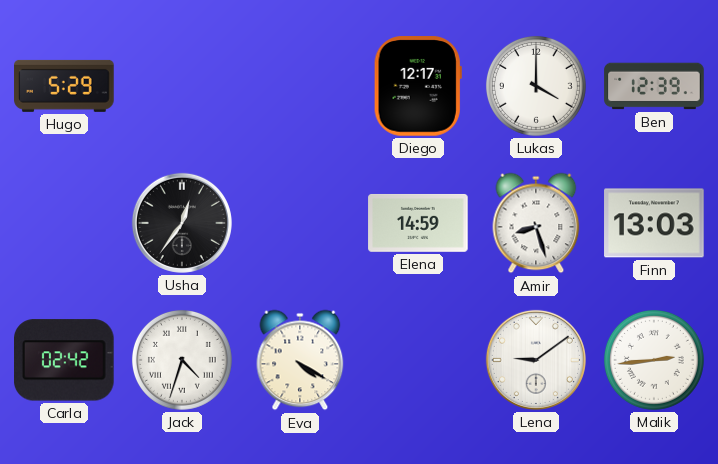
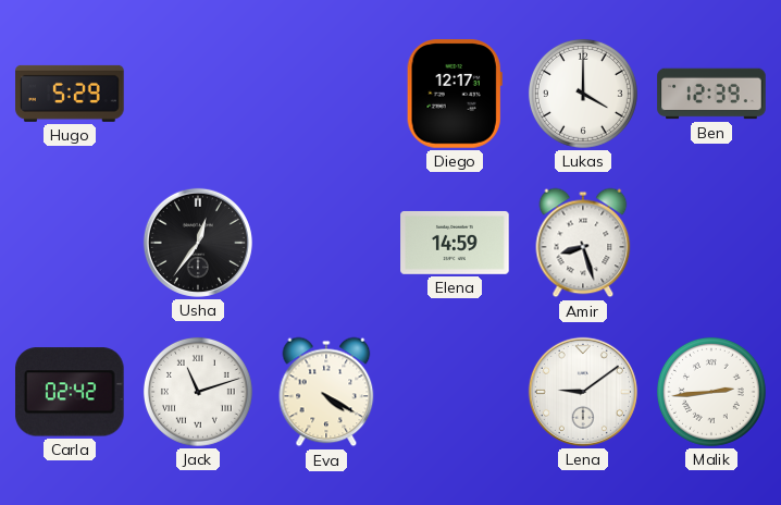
Finn: 13:03 -> none
Jack: 4:33 -> 11:12
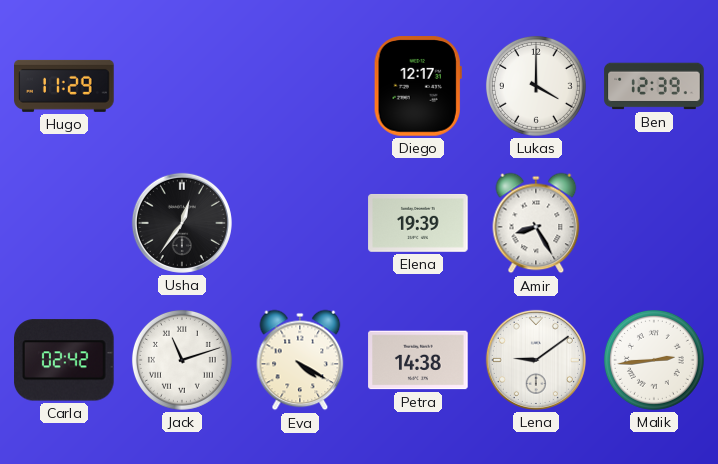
Hugo: 5:29 -> 11:29
Elena: 14:59 -> 19:39
Amir: 8:27 -> 8:25
Petra: none -> 14:38
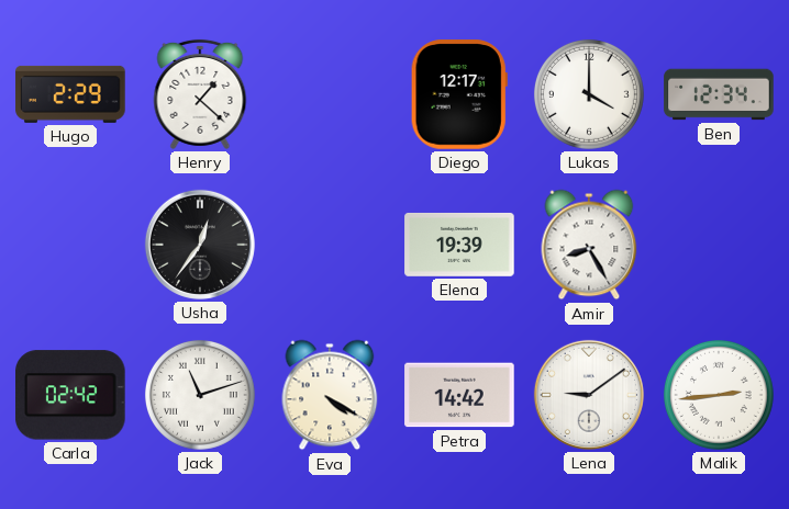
Hugo: 11:29 -> 2:29
Henry: none -> 1:22
Ben: 12:39 -> 12:34
Petra: 14:38 -> 14:42
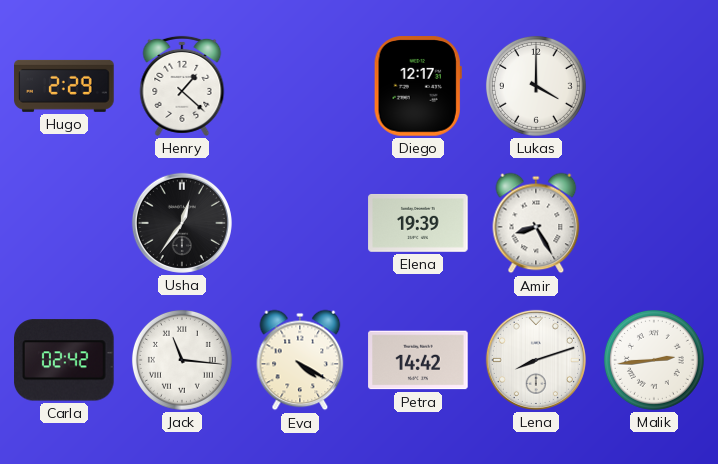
Ben: 12:34 -> none
Jack: 11:12 -> 11:16
Lena: 9:09 -> 8:12
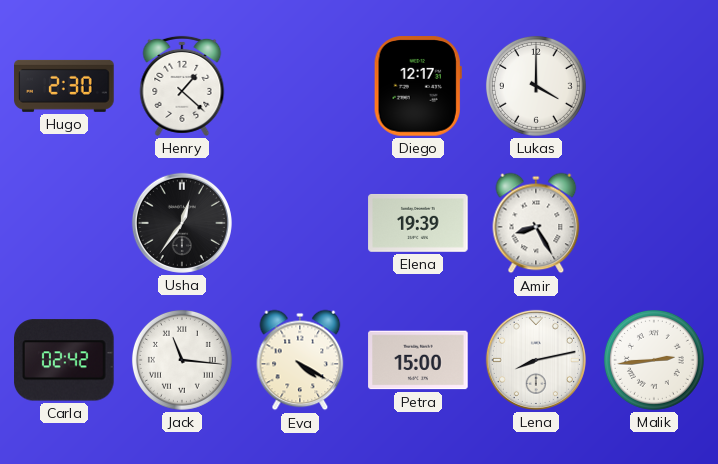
Hugo: 2:29 -> 2:30
Petra: 14:42 -> 15:00
Lena: 8:12 -> 8:13
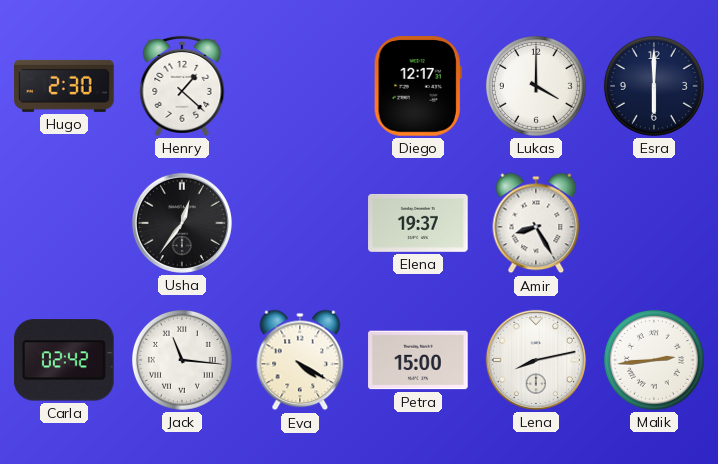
Esra: none -> 6:00
Elena: 19:39 -> 19:37
